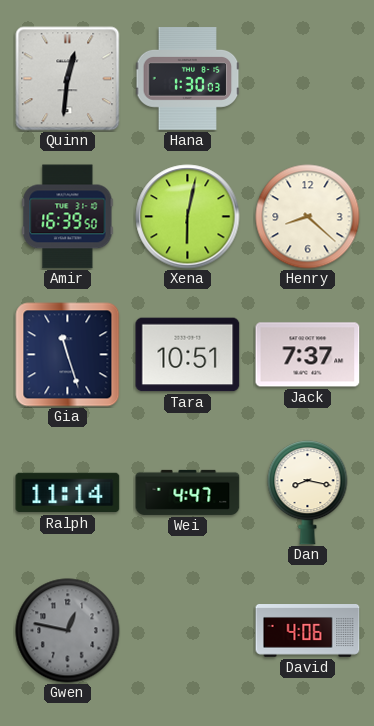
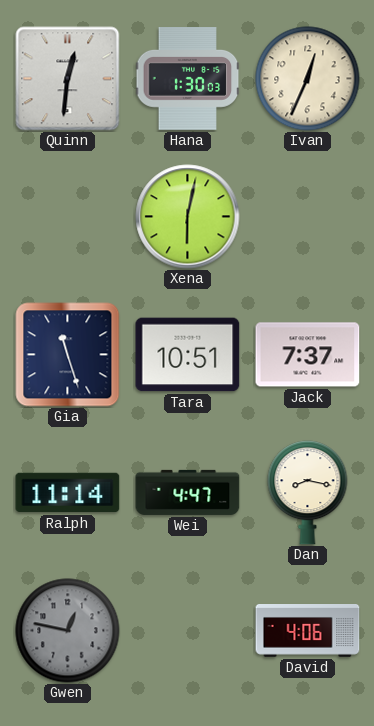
Ivan: none -> 12:34
Amir: 16:39 -> none
Henry: 8:22 -> none
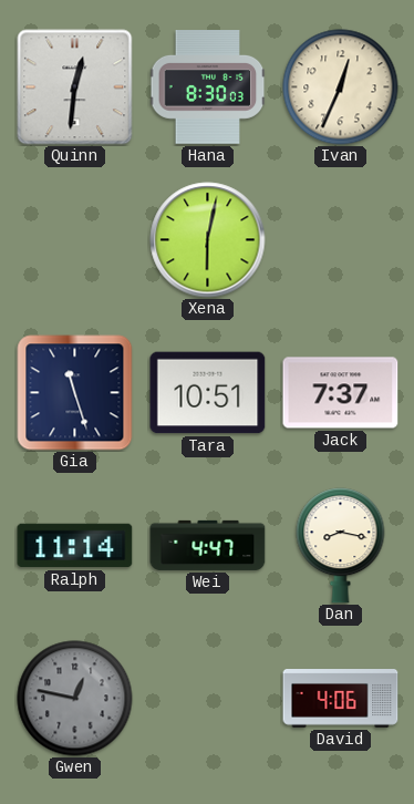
Hana: 1:30 -> 8:30
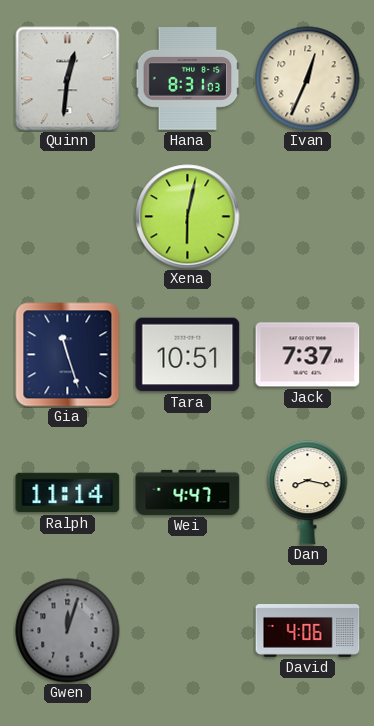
Hana: 8:30 -> 8:31
Gwen: 12:47 -> 12:03
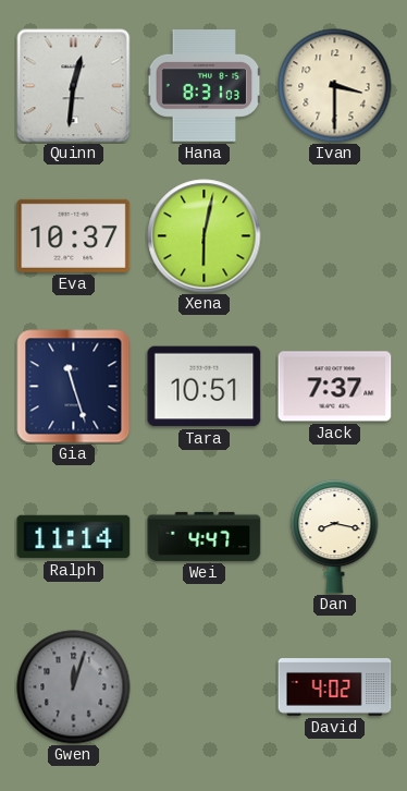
Ivan: 12:34 -> 3:30
Eva: none -> 10:37
David: 4:06 -> 4:02
